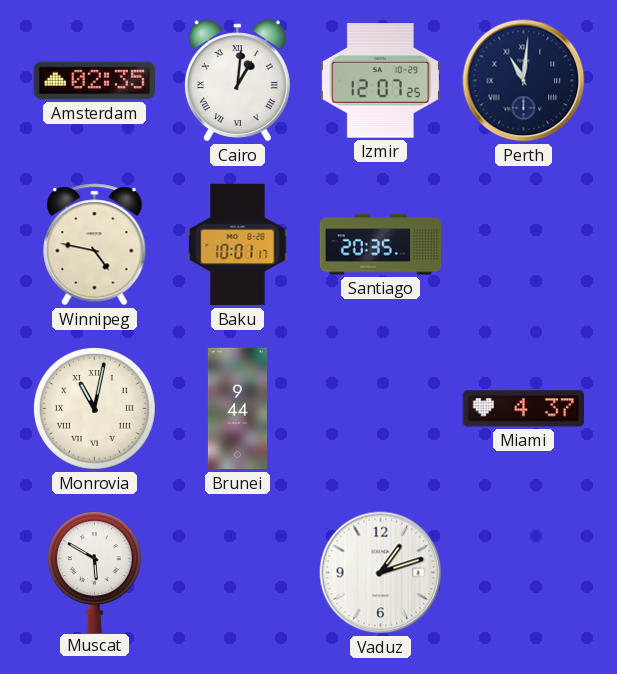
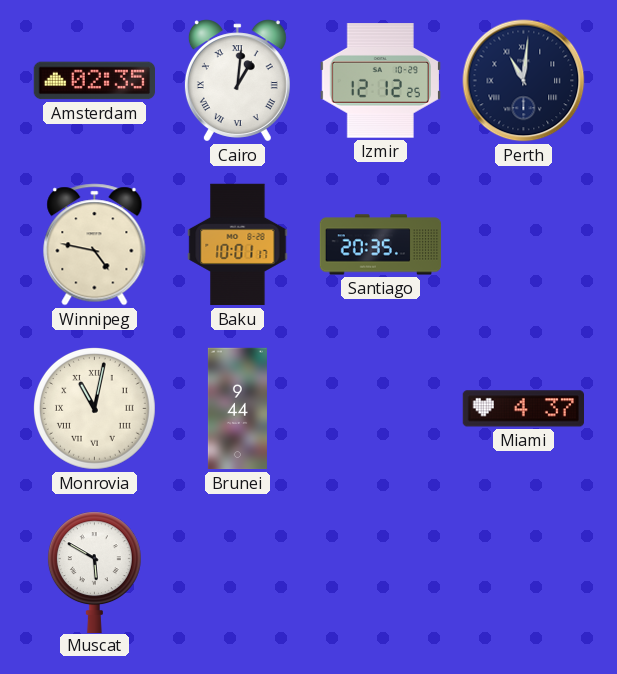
Izmir: 12:07 -> 12:12
Vaduz: 1:12 -> none
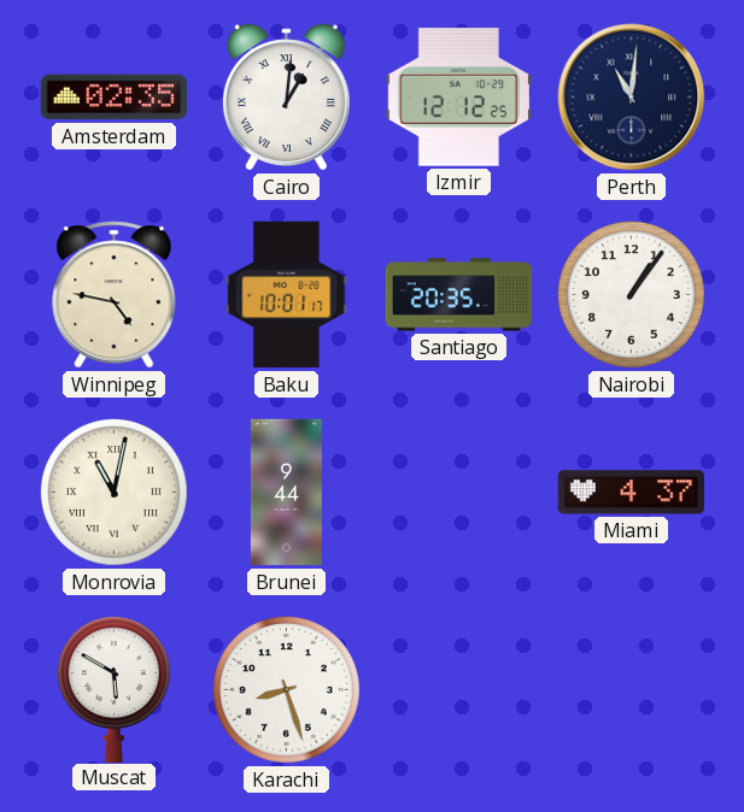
Nairobi: none -> 1:06
Karachi: none -> 8:27
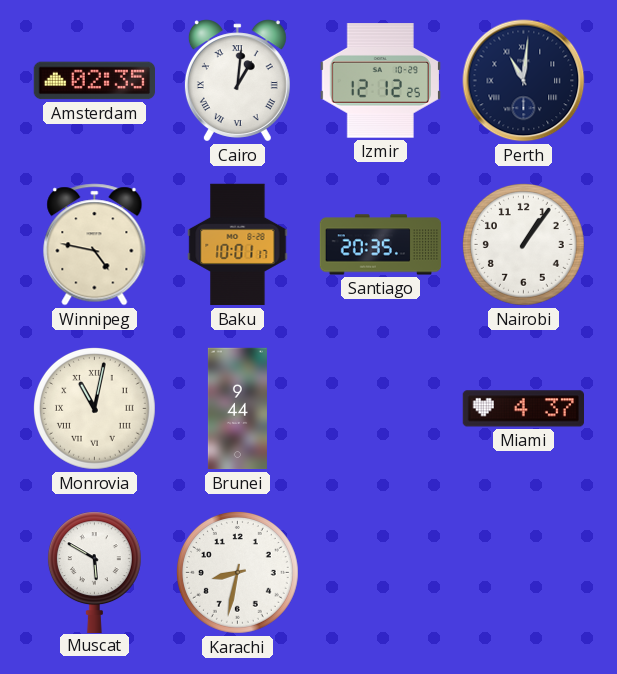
Karachi: 8:27 -> 8:32
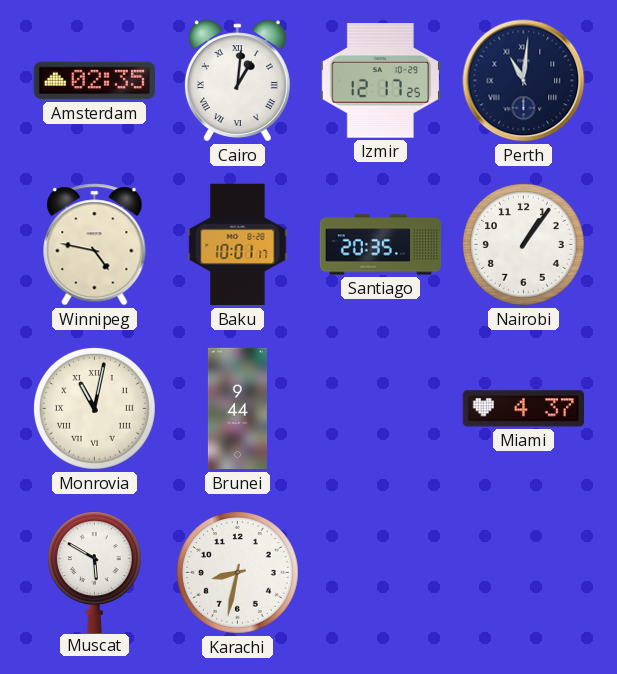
Izmir: 12:12 -> 12:17
